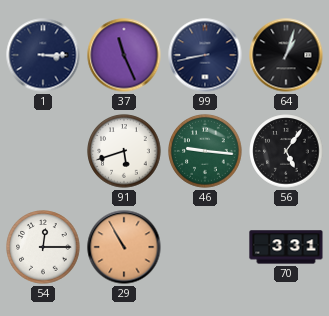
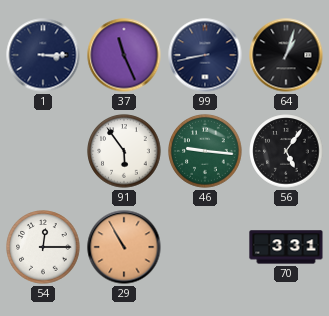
91: 5:42 -> 5:54
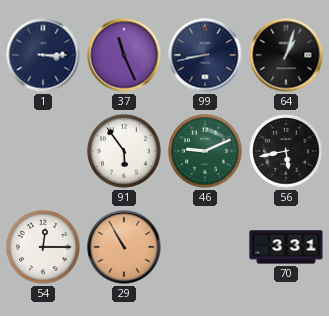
46: 9:16 -> 9:11
56: 5:06 -> 5:43
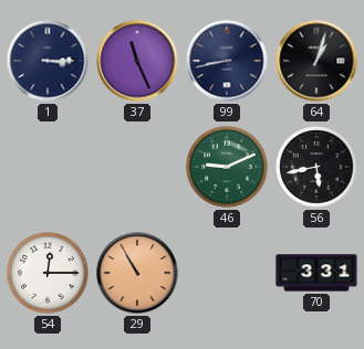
91: 5:54 -> none
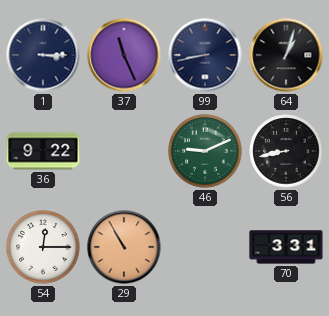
36: none -> 9:22
56: 5:43 -> 8:43
